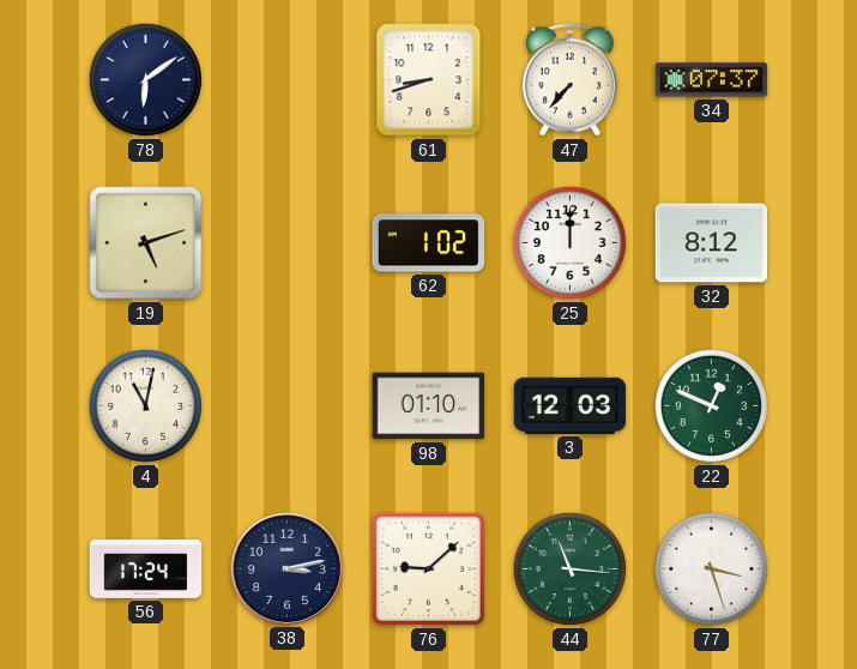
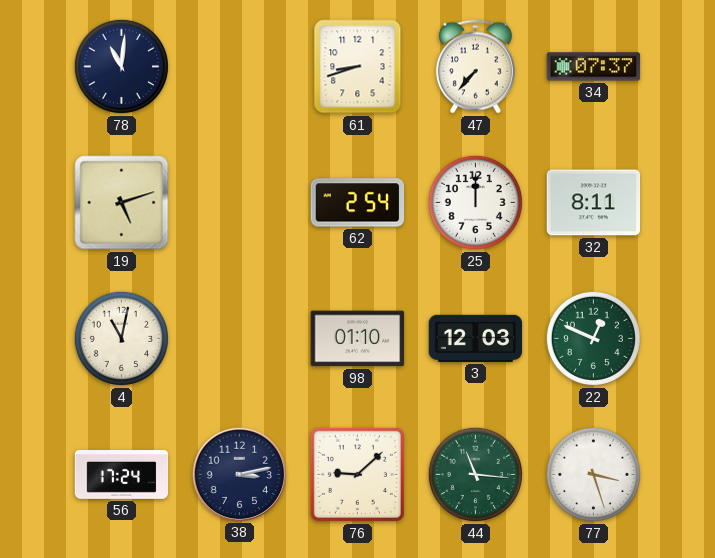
78: 6:09 -> 11:01
62: 1:02 -> 2:54
32: 8:12 -> 8:11
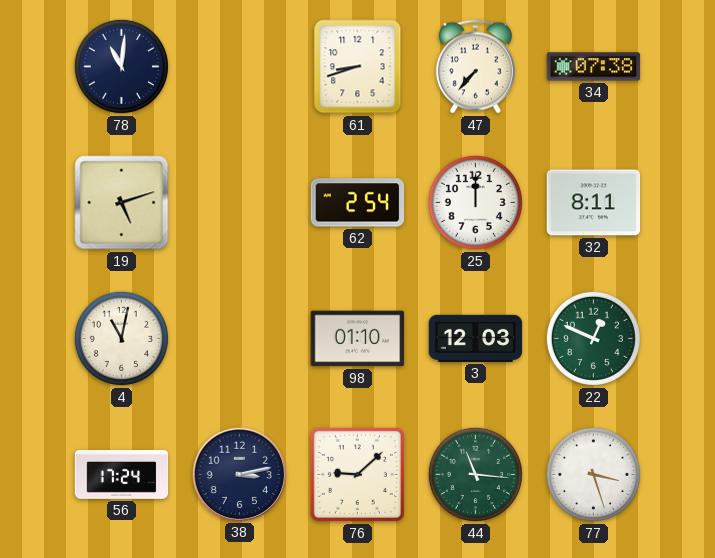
34: 07:37 -> 07:38
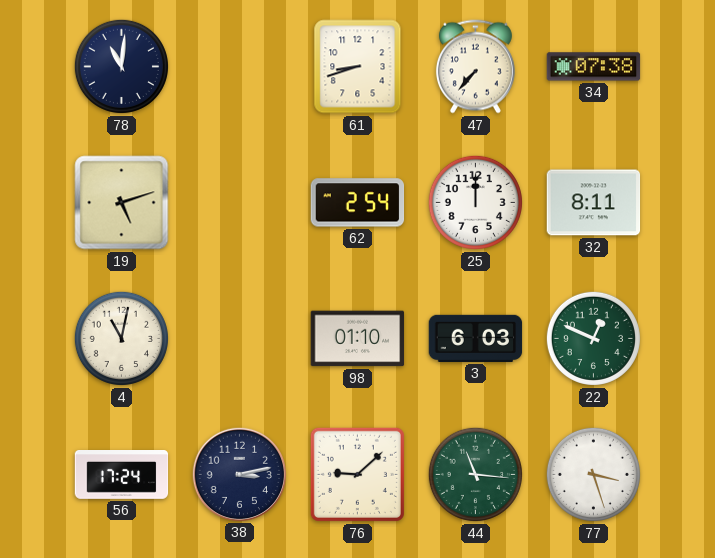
3: 12:03 -> 6:03
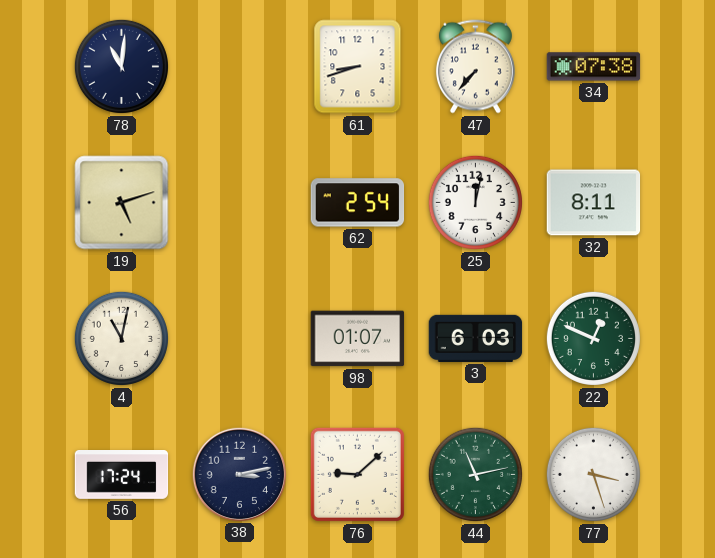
25: 12:00 -> 12:02
98: 01:10 -> 01:07
44: 11:16 -> 11:13
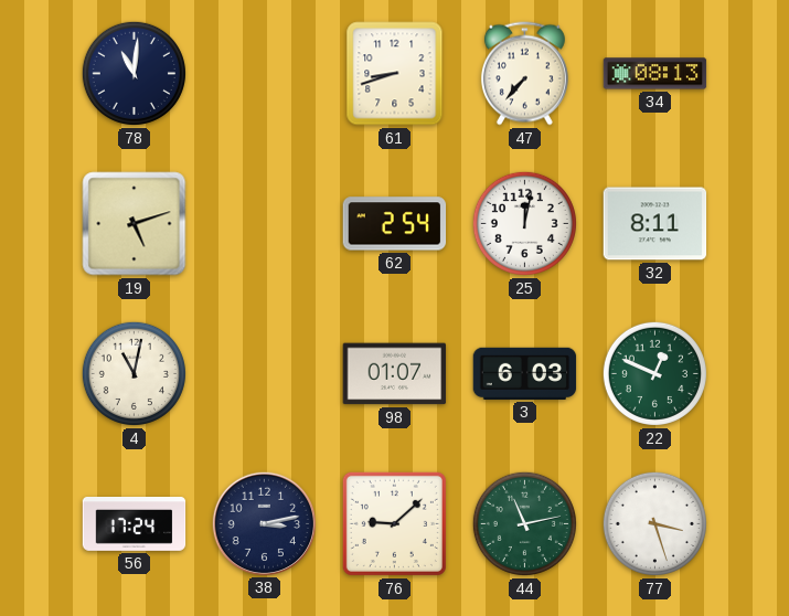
34: 07:38 -> 08:13
